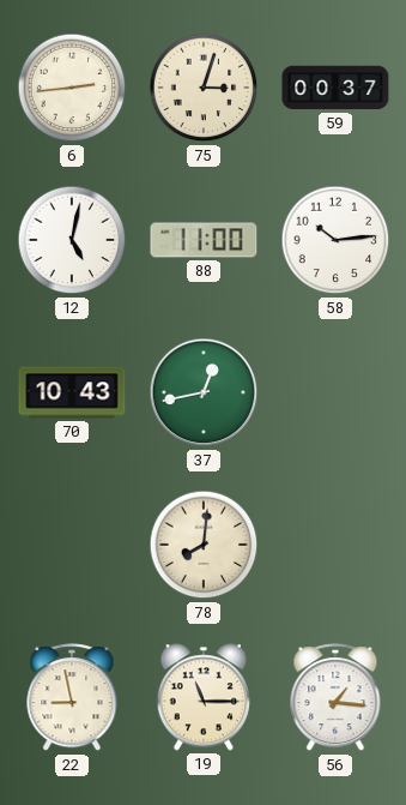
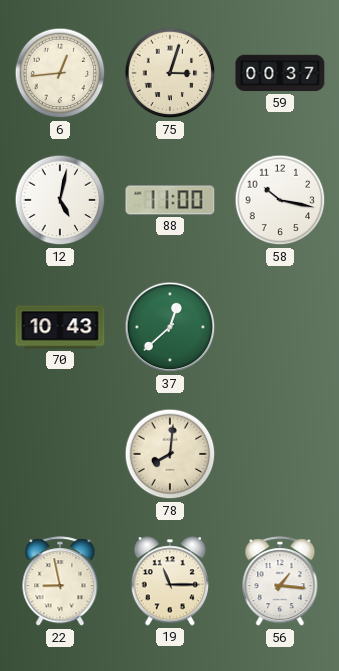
6: 2:44 -> 12:44
58: 10:14 -> 10:17
37: 12:43 -> 12:38
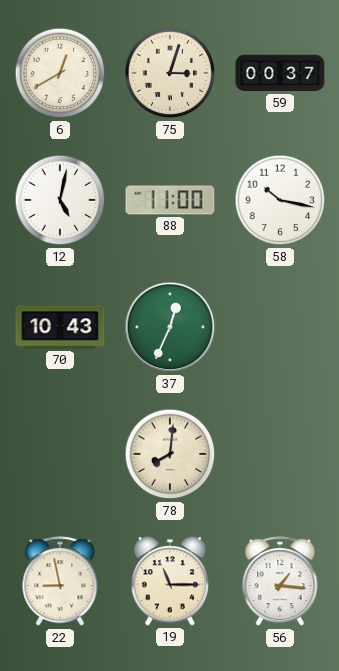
6: 12:44 -> 12:40
37: 12:38 -> 12:34
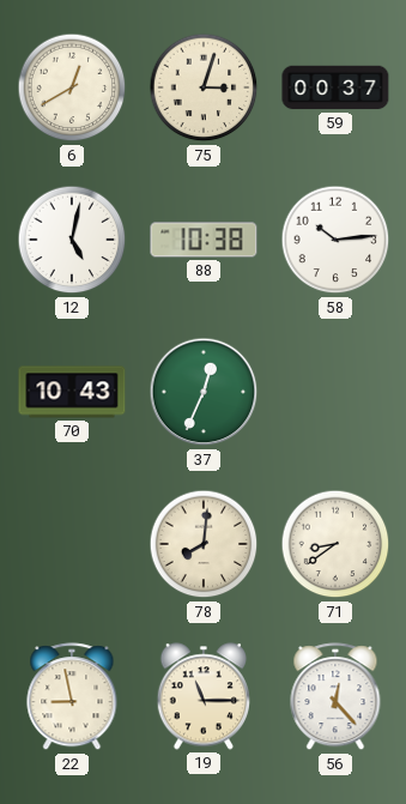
88: 11:00 -> 10:38
58: 10:17 -> 10:14
71: none -> 8:39
56: 1:16 -> 12:23
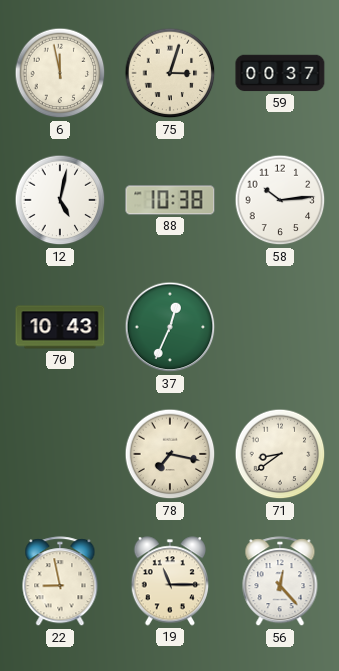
6: 12:40 -> 11:58
78: 8:01 -> 7:17
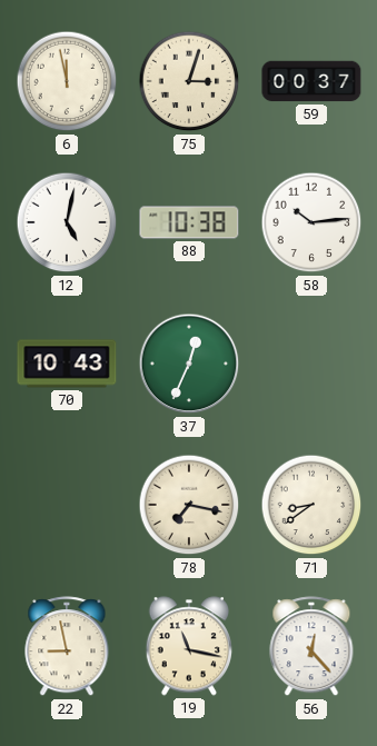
19: 11:15 -> 11:17
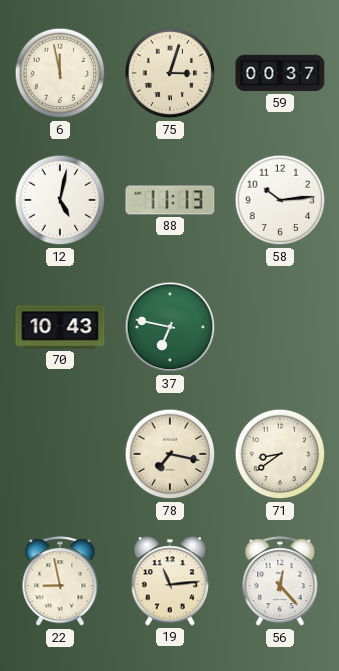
88: 10:38 -> 11:13
37: 12:34 -> 6:47
19: 11:17 -> 11:14
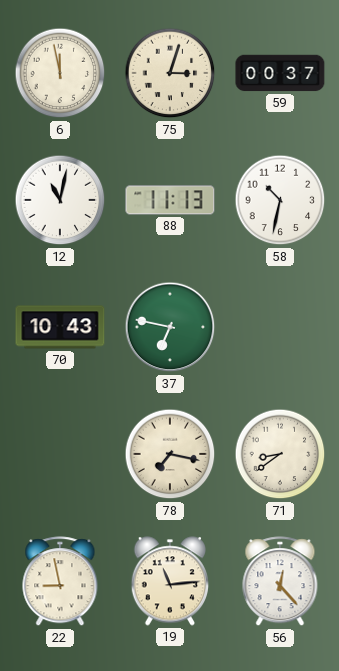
12: 5:02 -> 11:02
58: 10:14 -> 10:32
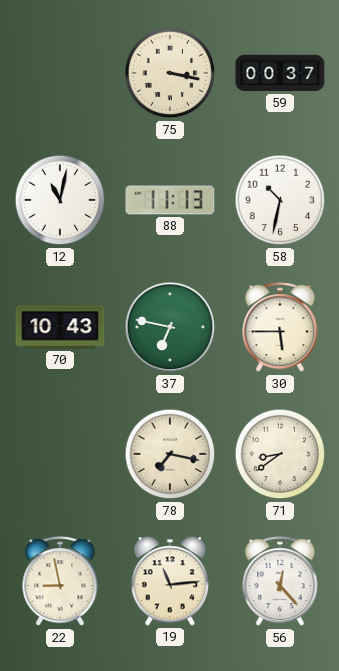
6: 11:58 -> none
75: 3:03 -> 3:17
30: none -> 5:45
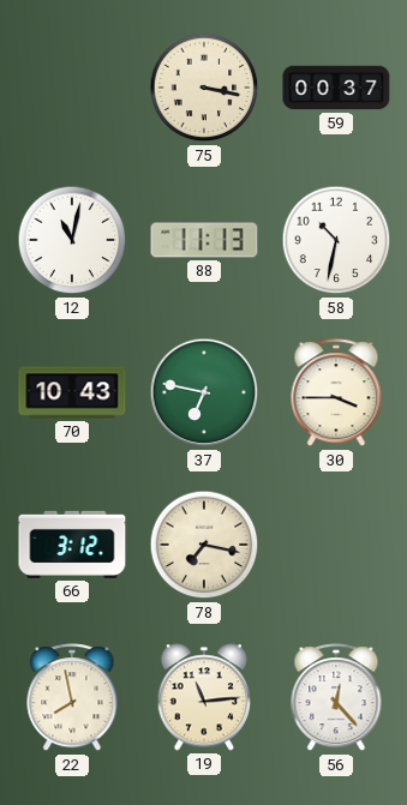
30: 5:45 -> 3:45
66: none -> 3:12
71: 8:39 -> none
22: 8:58 -> 7:58
